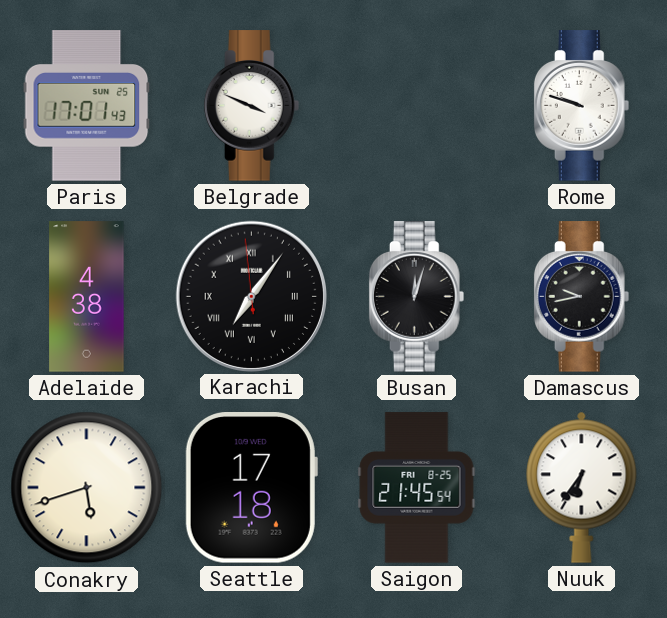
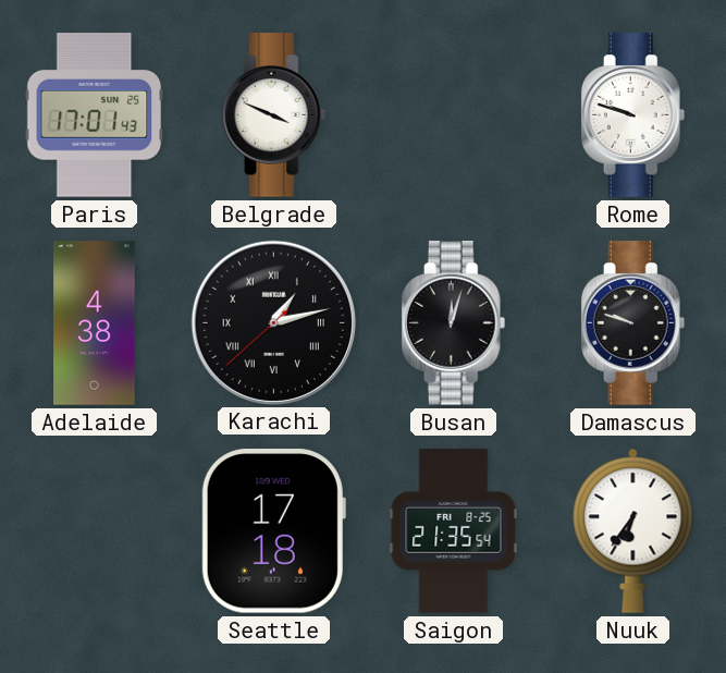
Karachi: 7:05 -> 1:12
Damascus: 9:43 -> 9:48
Conakry: 5:42 -> none
Saigon: 21:45 -> 21:35
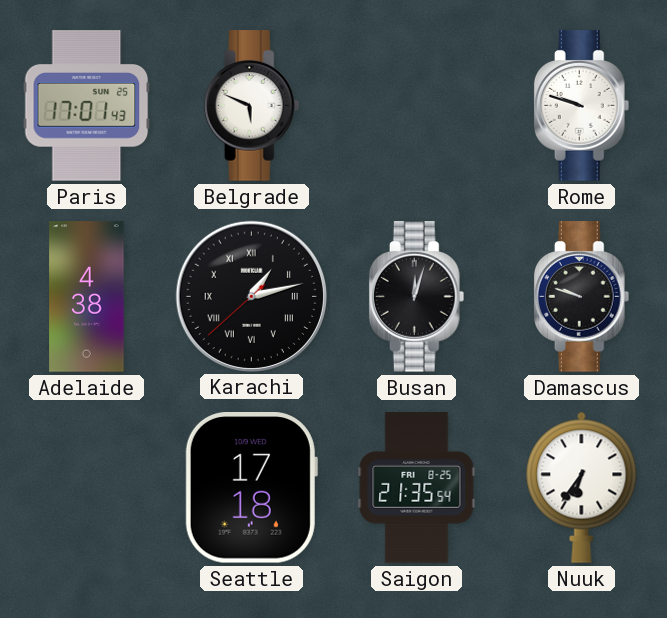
Belgrade: 3:49 -> 5:49
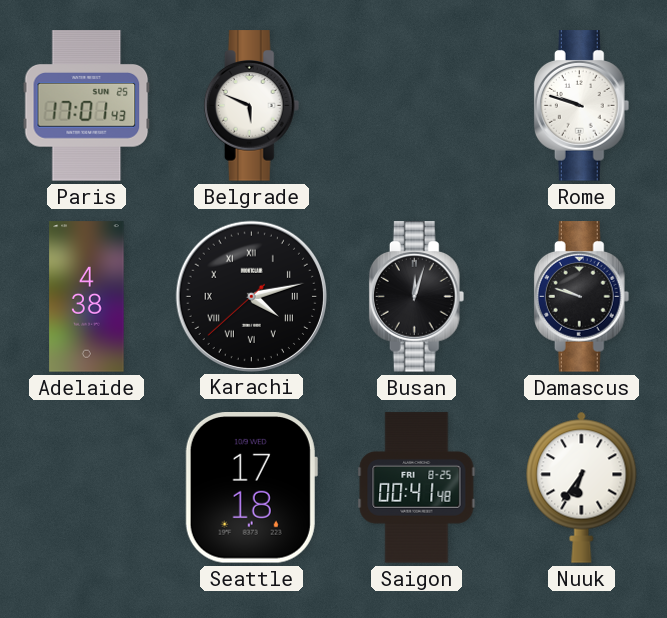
Karachi: 1:12 -> 4:12
Saigon: 21:35 -> 00:41
